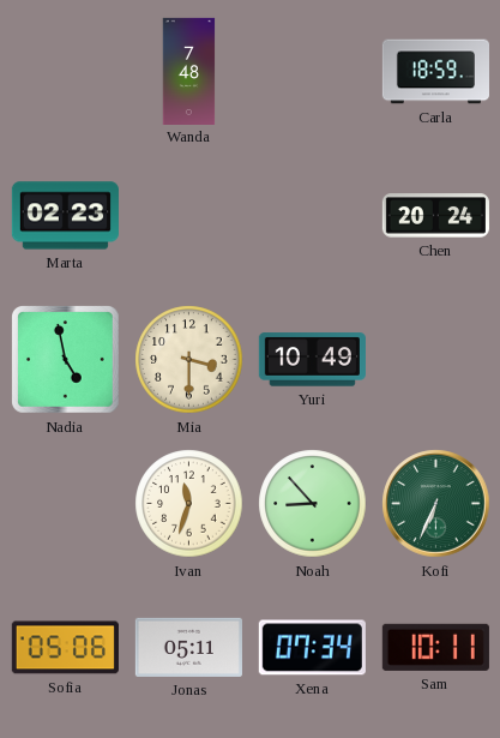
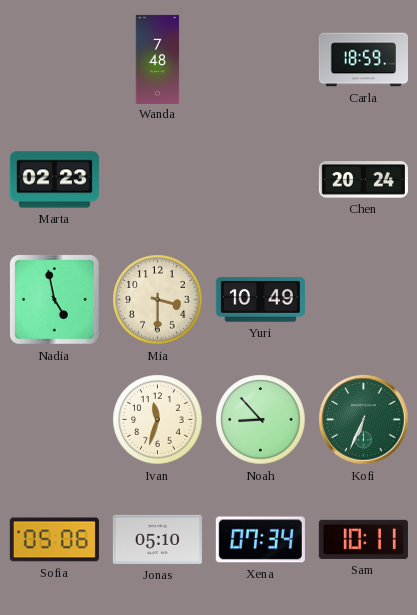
Jonas: 05:11 -> 05:10
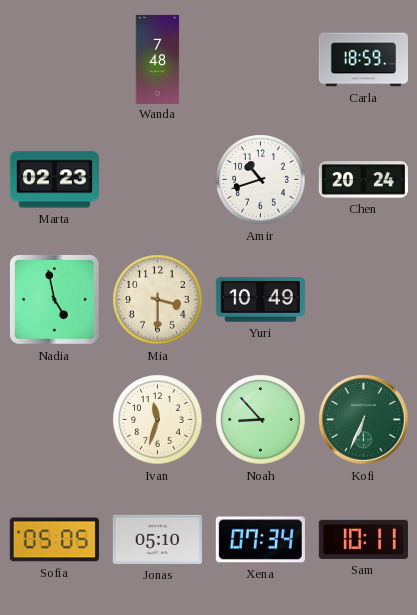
Amir: none -> 10:42
Sofia: 05:06 -> 05:05
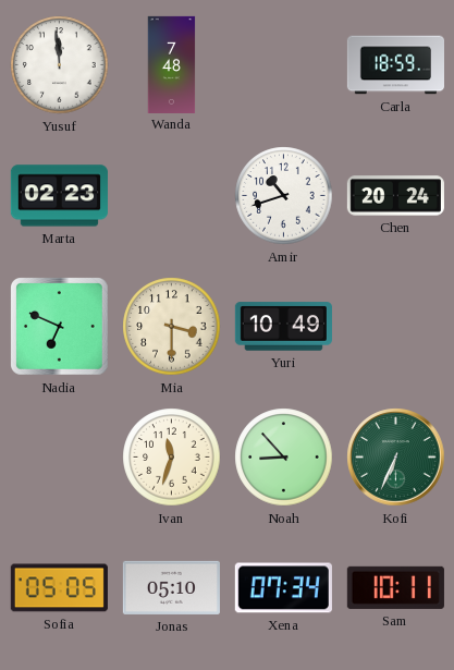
Yusuf: none -> 11:59
Nadia: 4:58 -> 6:49
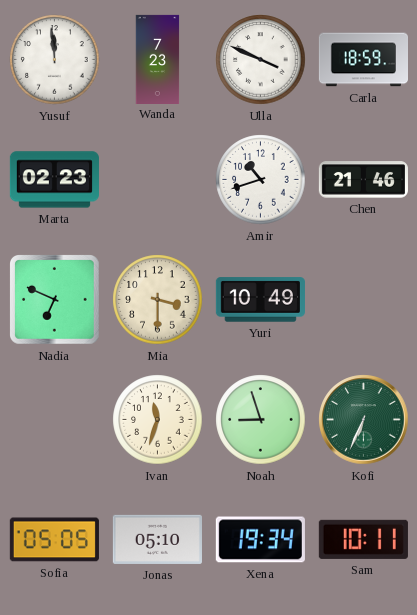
Wanda: 7:48 -> 7:23
Ulla: none -> 3:49
Chen: 20:24 -> 21:46
Noah: 8:53 -> 8:57
Xena: 07:34 -> 19:34
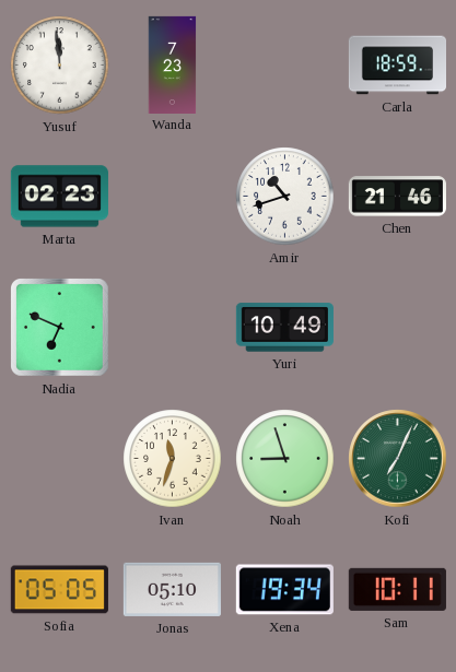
Ulla: 3:49 -> none
Mia: 3:30 -> none
Kofi: 6:34 -> 7:04
